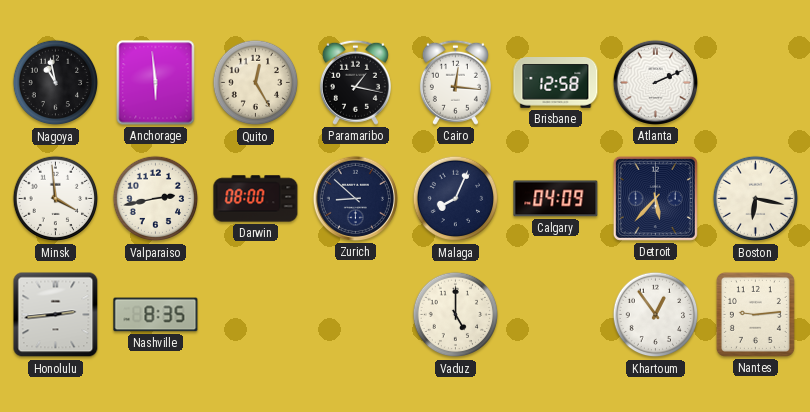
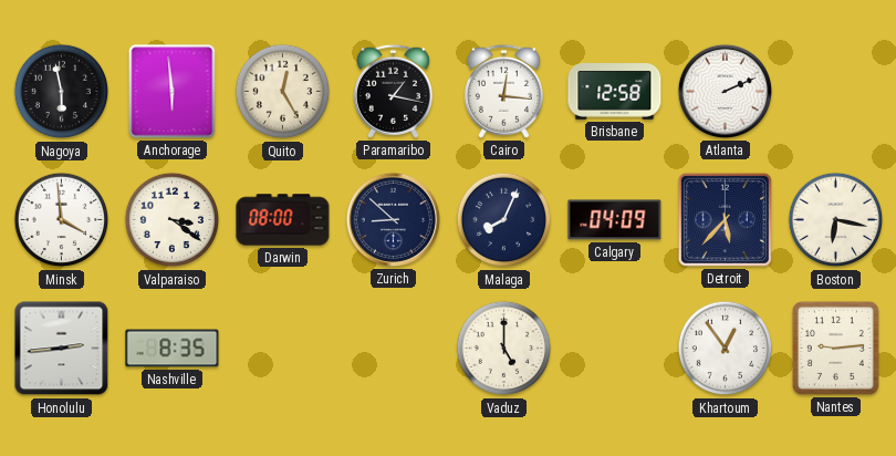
Nagoya: 10:58 -> 5:58
Valparaiso: 2:43 -> 3:21
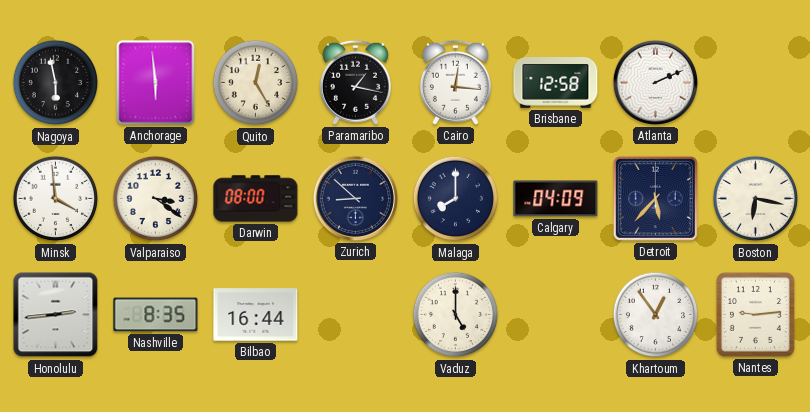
Malaga: 8:04 -> 8:00
Bilbao: none -> 16:44
